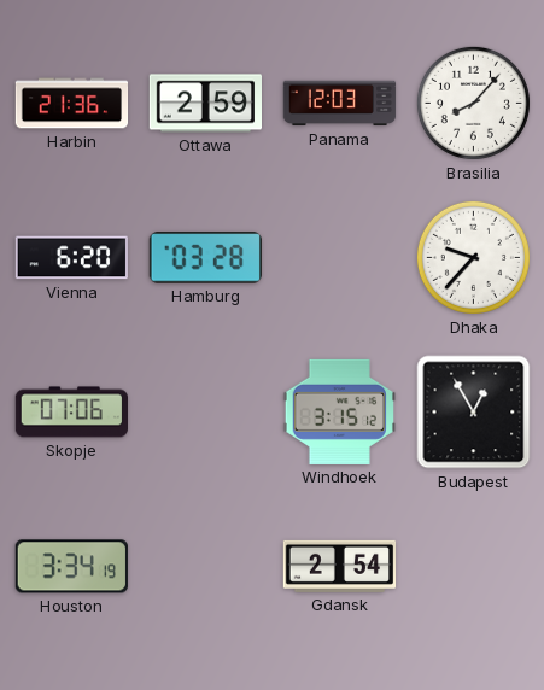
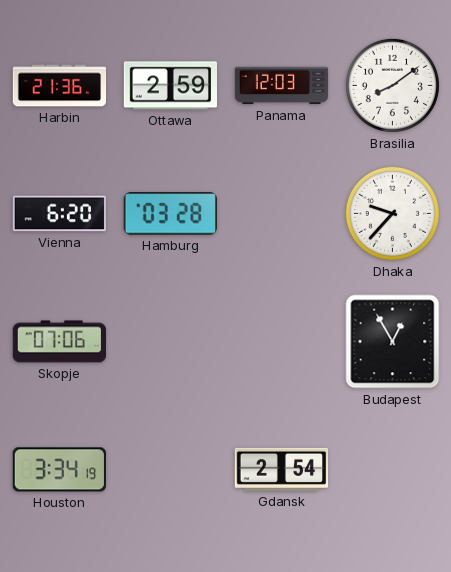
Brasilia: 8:07 -> 8:09
Windhoek: 3:15 -> none
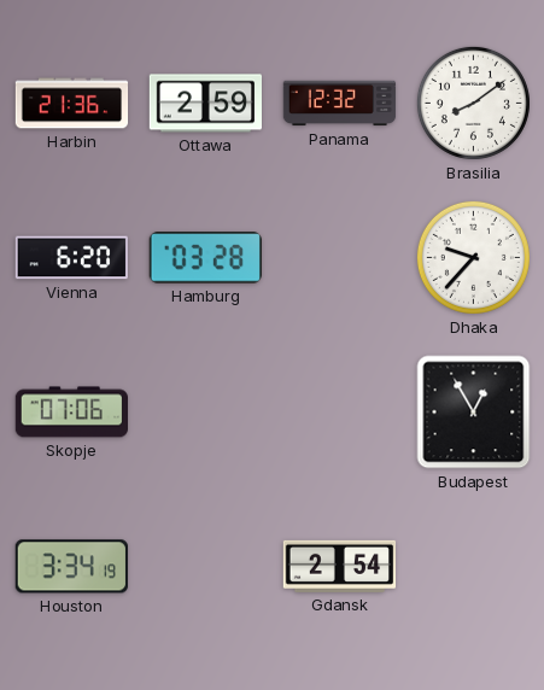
Panama: 12:03 -> 12:32
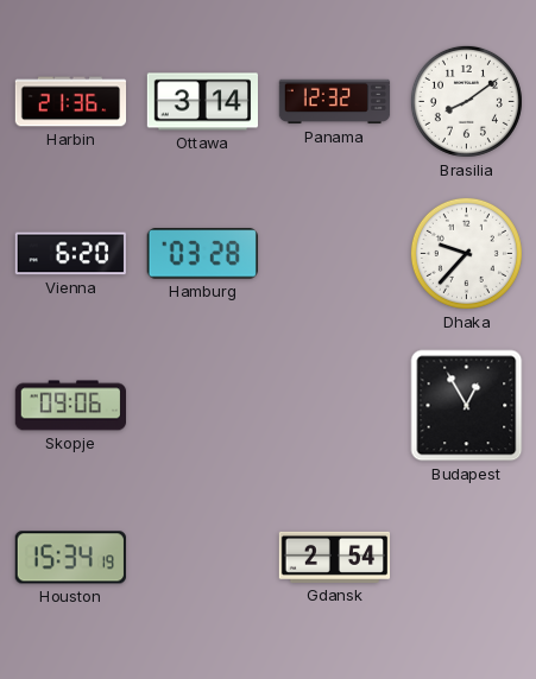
Ottawa: 2:59 -> 3:14
Skopje: 07:06 -> 09:06
Houston: 3:34 -> 15:34
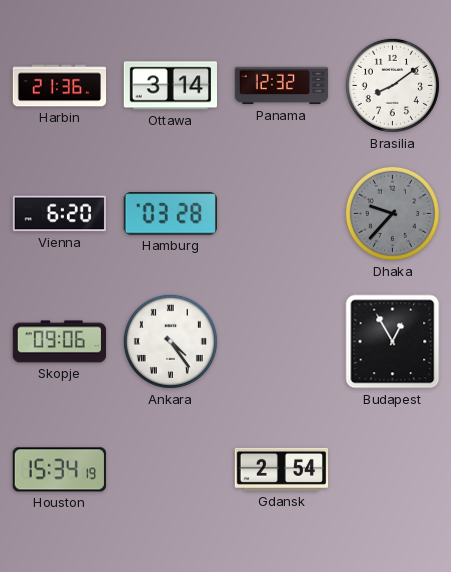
Dhaka dial: white -> grey
Ankara: none -> 4:24
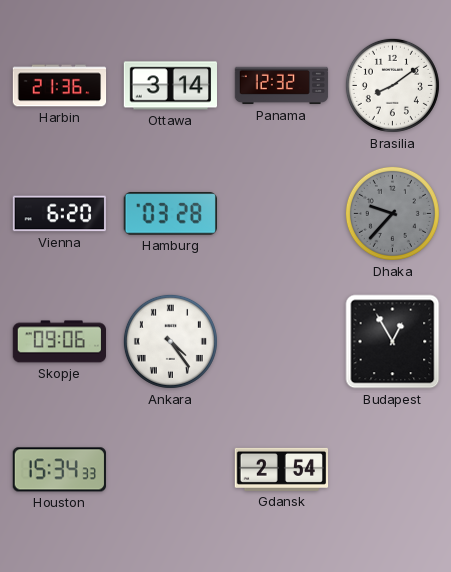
Houston: 15:34:19 -> 15:34:33
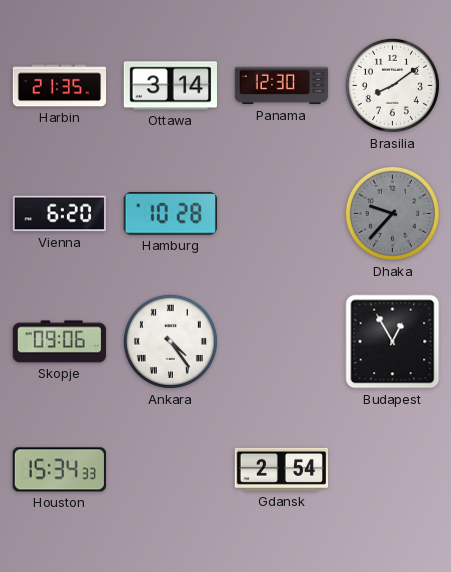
Harbin: 21:36 -> 21:35
Panama: 12:32 -> 12:30
Hamburg: 03:28 -> 10:28
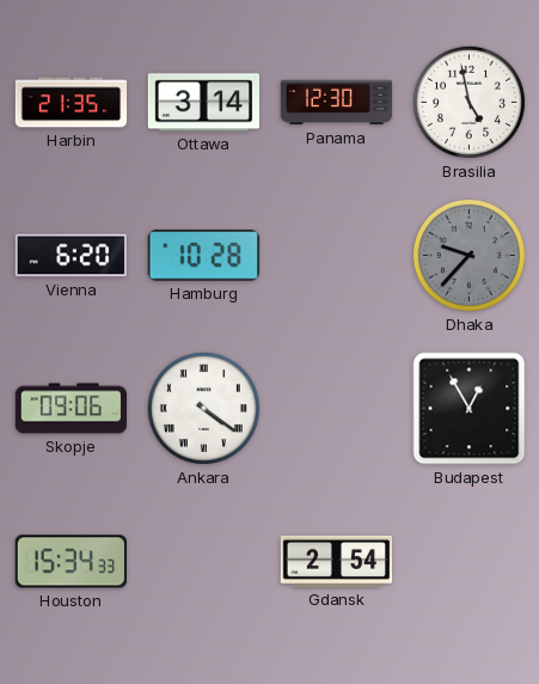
Brasilia: 8:09 -> 4:58
Ankara: 4:24 -> 4:21
